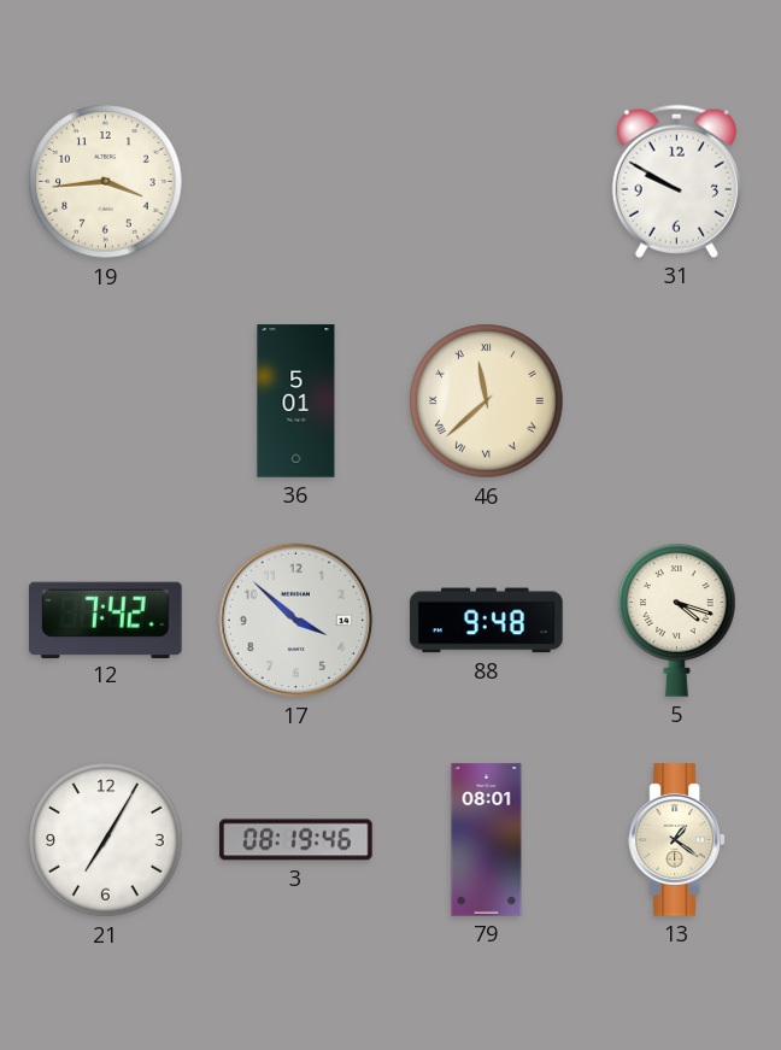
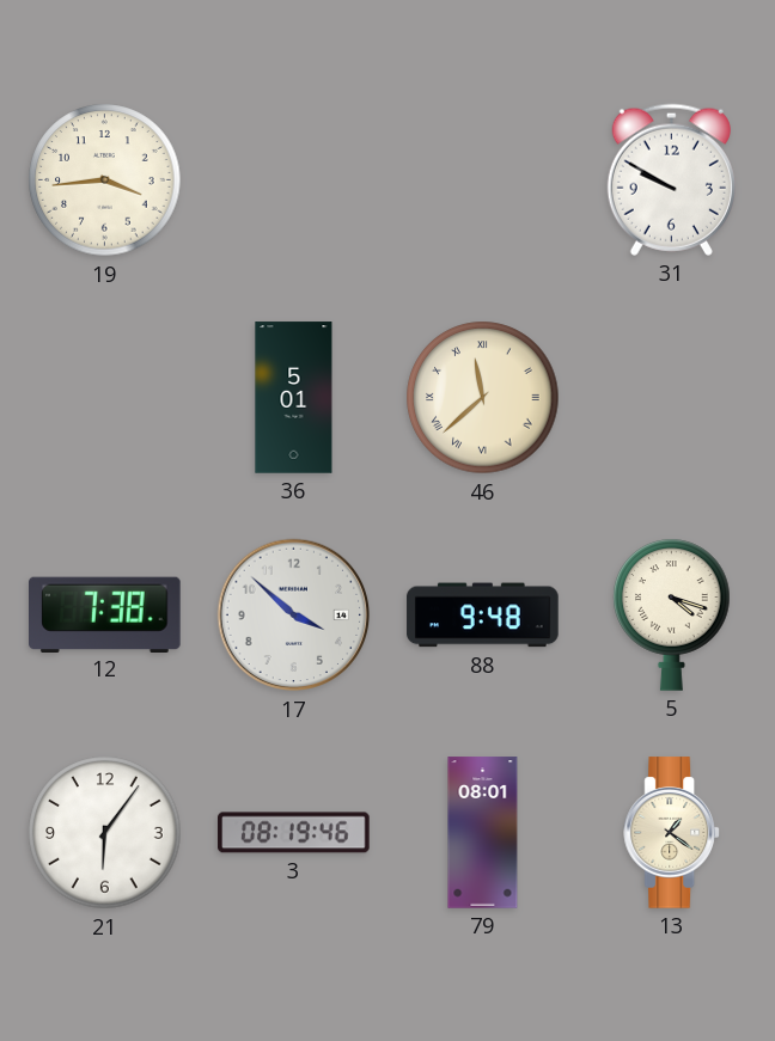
12: 7:42 -> 7:38
21: 7:05 -> 6:06
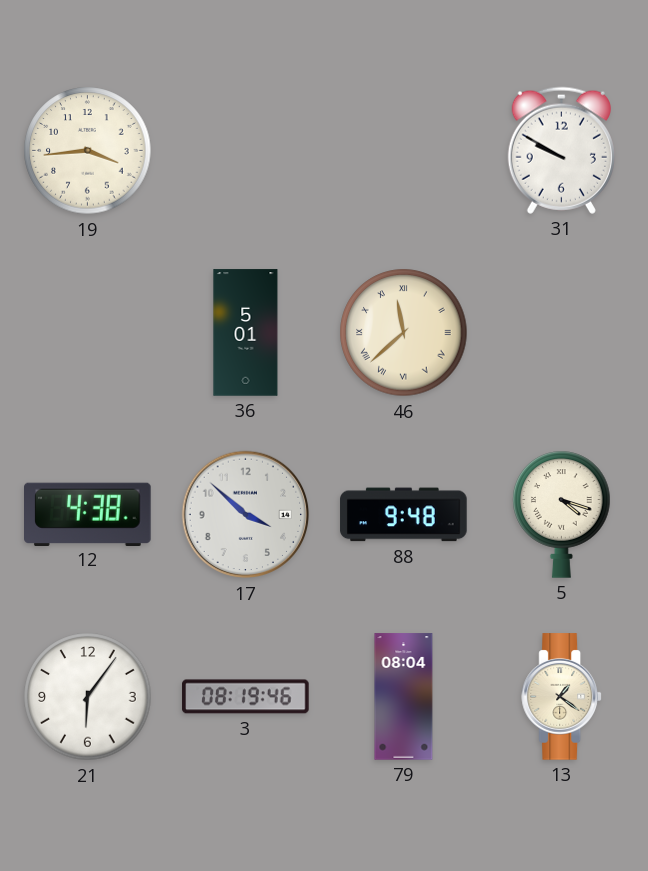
12: 7:38 -> 4:38
79: 08:01 -> 08:04
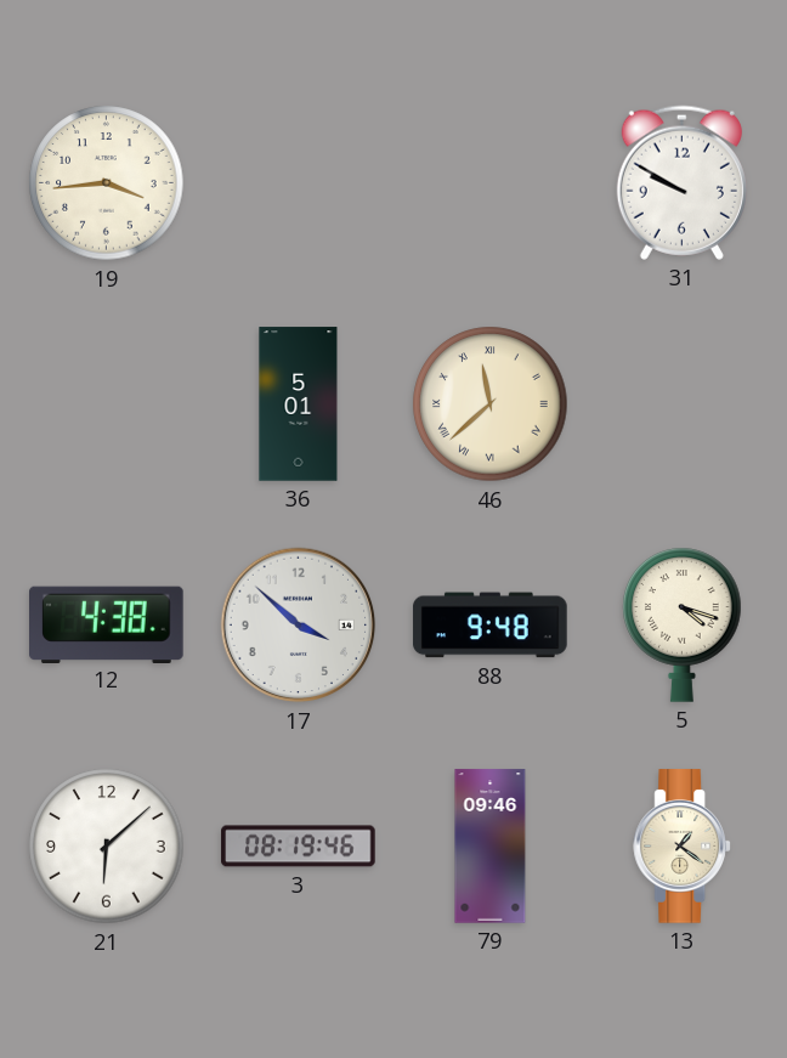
21: 6:06 -> 6:08
79: 08:04 -> 09:46
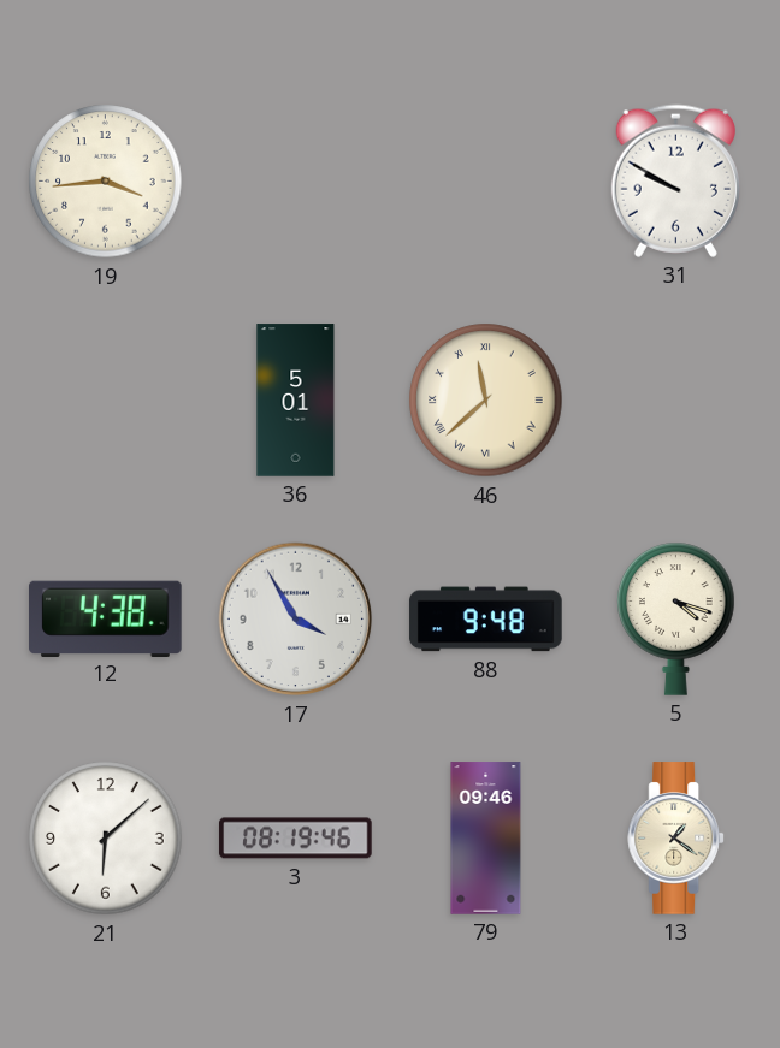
17: 3:52 -> 3:55
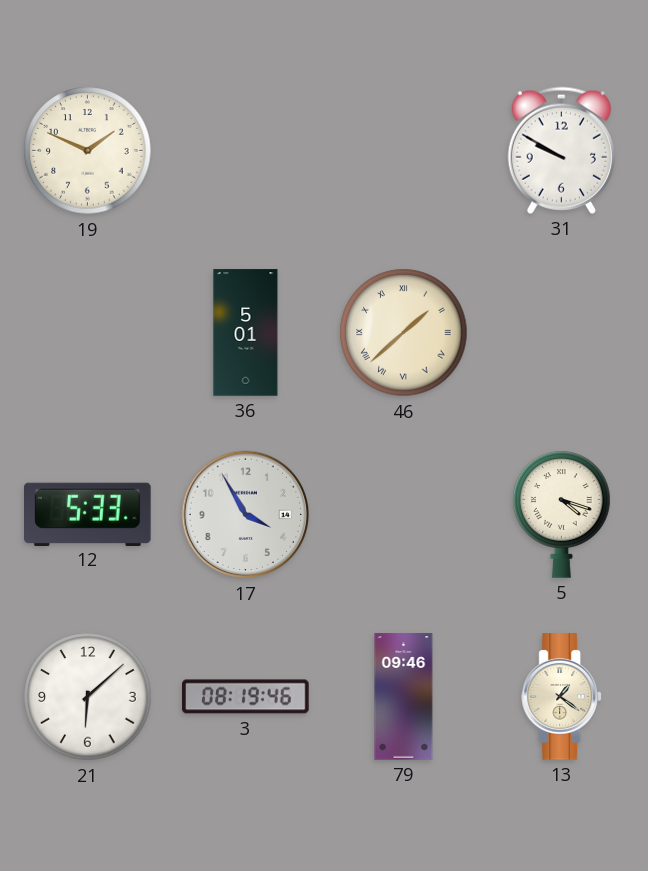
19: 3:44 -> 1:49
46: 11:38 -> 1:38
12: 4:38 -> 5:33
88: 9:48 -> none
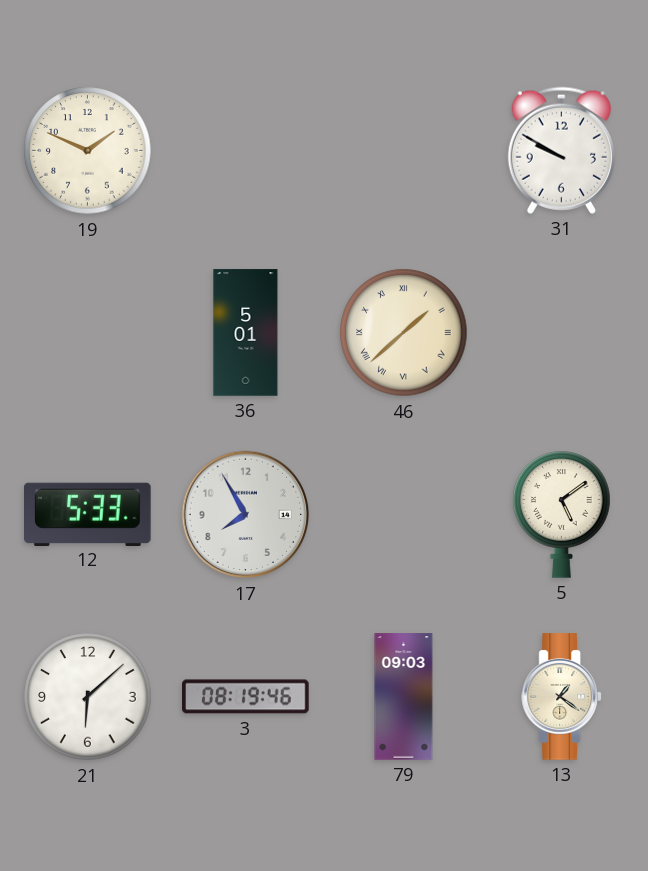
17: 3:55 -> 7:55
5: 4:18 -> 5:09
79: 09:46 -> 09:03
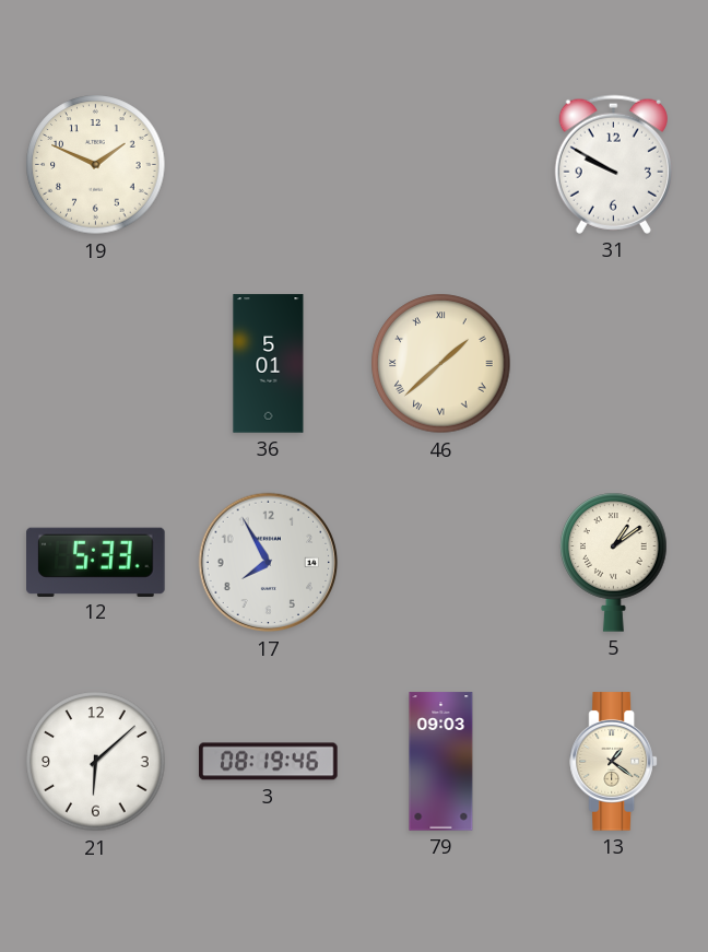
5: 5:09 -> 1:09
